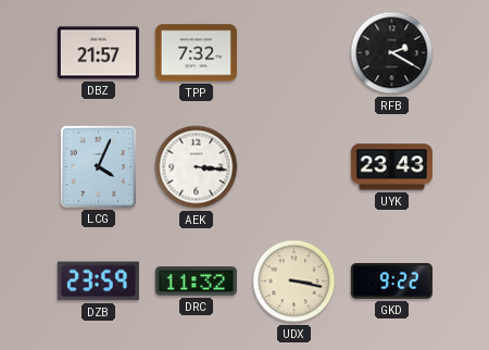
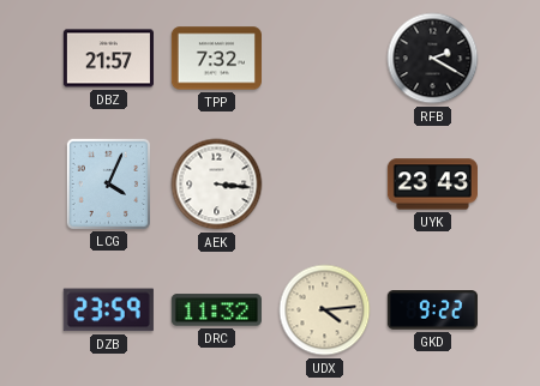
UDX: 3:17 -> 4:14
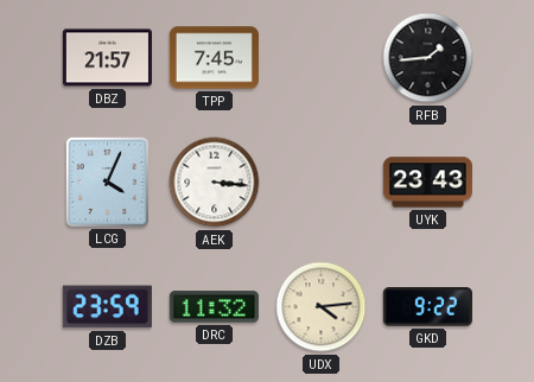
TPP: 7:32 -> 7:45
RFB: 2:20 -> 1:44
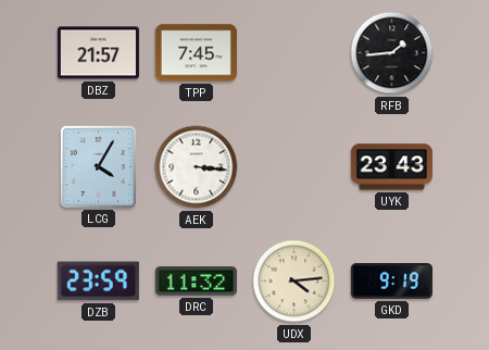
LCG: 4:04 -> 4:05
GKD: 9:22 -> 9:19
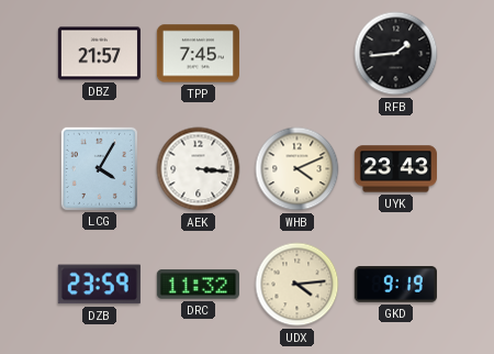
WHB: none -> 4:11
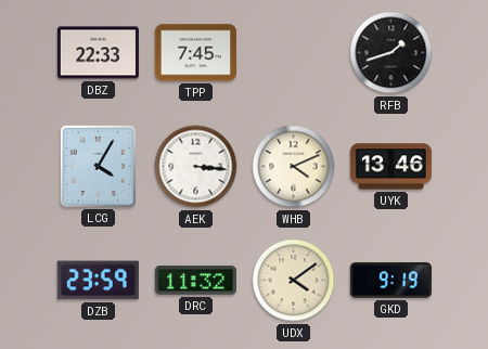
DBZ: 21:57 -> 22:33
RFB: 1:44 -> 1:42
UYK: 23:43 -> 13:46
UDX: 4:14 -> 4:09
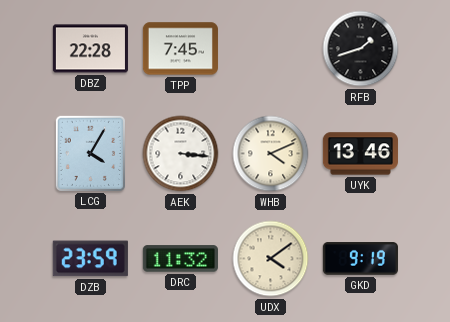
DBZ: 22:33 -> 22:28
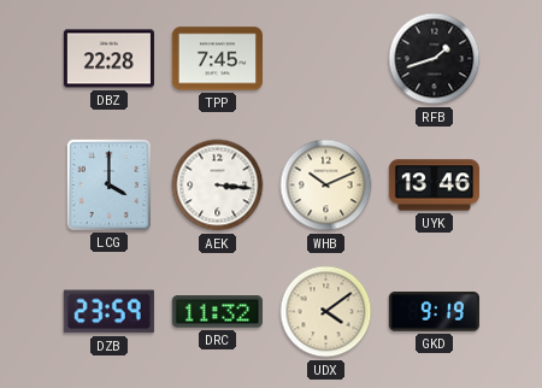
LCG: 4:05 -> 4:00
WHB: 4:11 -> 10:11
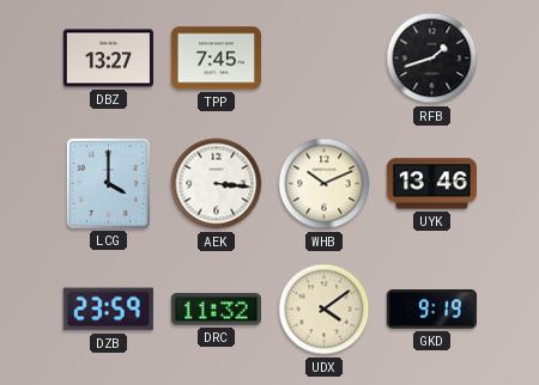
DBZ: 22:28 -> 13:27
